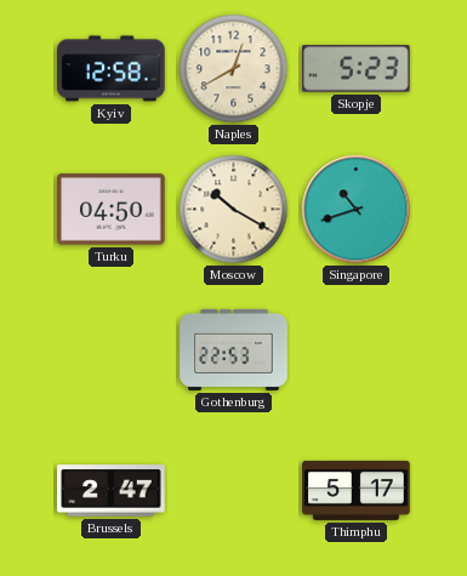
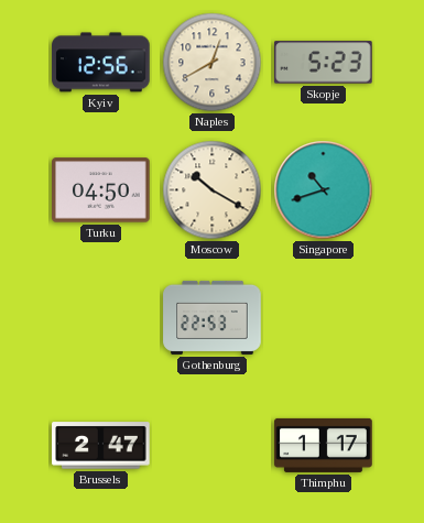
Kyiv: 12:58 -> 12:56
Thimphu: 5:17 -> 1:17
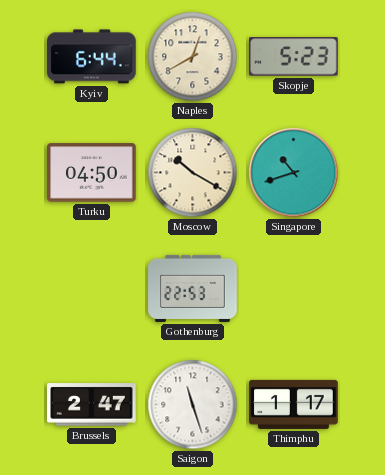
Kyiv: 12:56 -> 6:44
Saigon: none -> 11:27
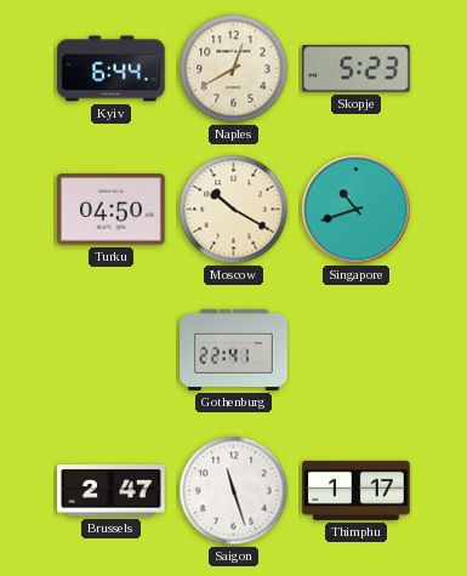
Gothenburg: 22:53 -> 22:41
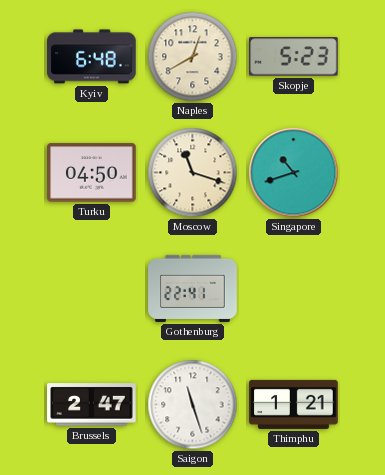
Kyiv: 6:44 -> 6:48
Moscow: 10:20 -> 11:18
Thimphu: 1:17 -> 1:21
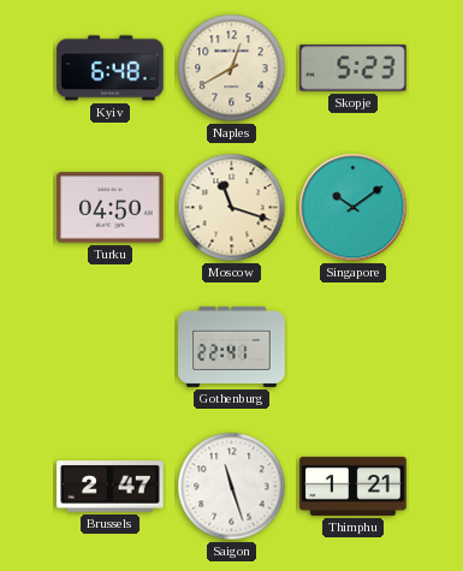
Singapore: 10:42 -> 10:09
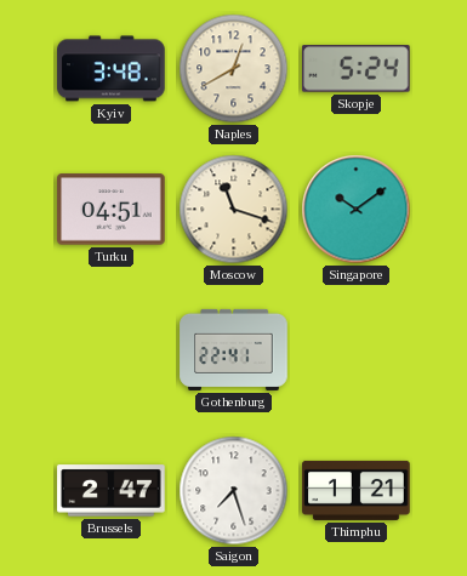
Kyiv: 6:48 -> 3:48
Skopje: 5:23 -> 5:24
Turku: 04:50 -> 04:51
Saigon: 11:27 -> 7:27
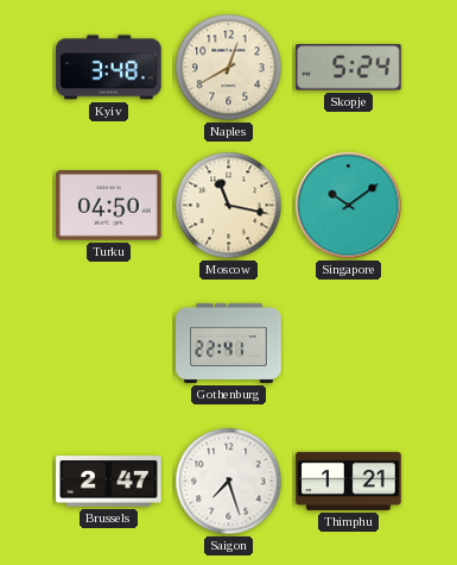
Turku: 04:51 -> 04:50
Moscow: 11:18 -> 11:17
